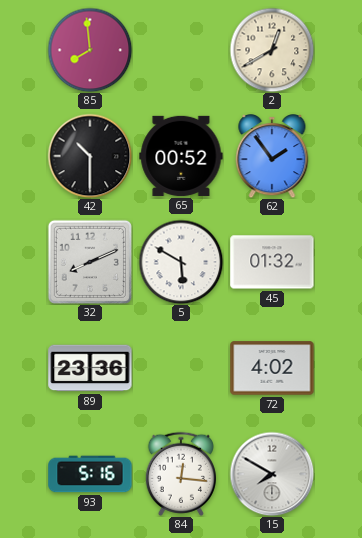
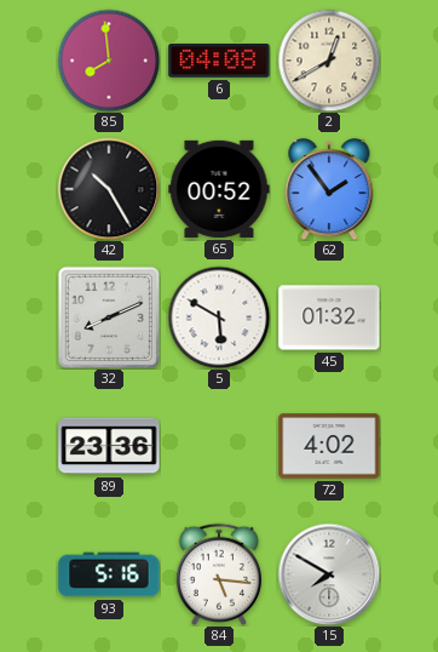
6: none -> 04:08
42: 10:30 -> 10:25
84: 12:16 -> 5:16
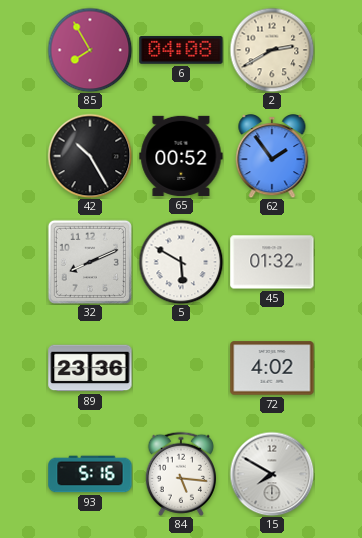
85: 7:59 -> 7:55
2: 12:40 -> 2:40
